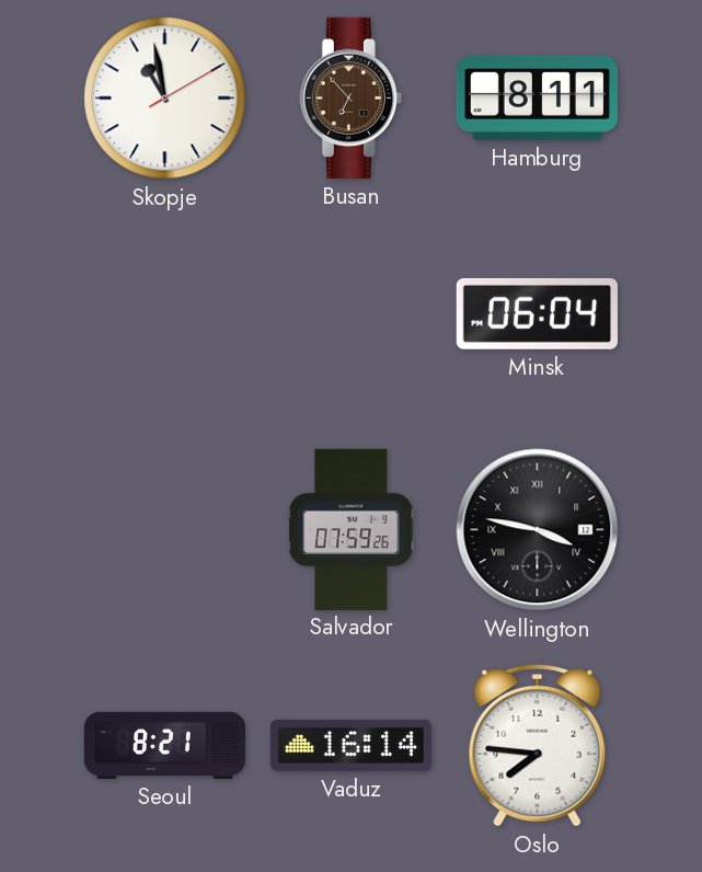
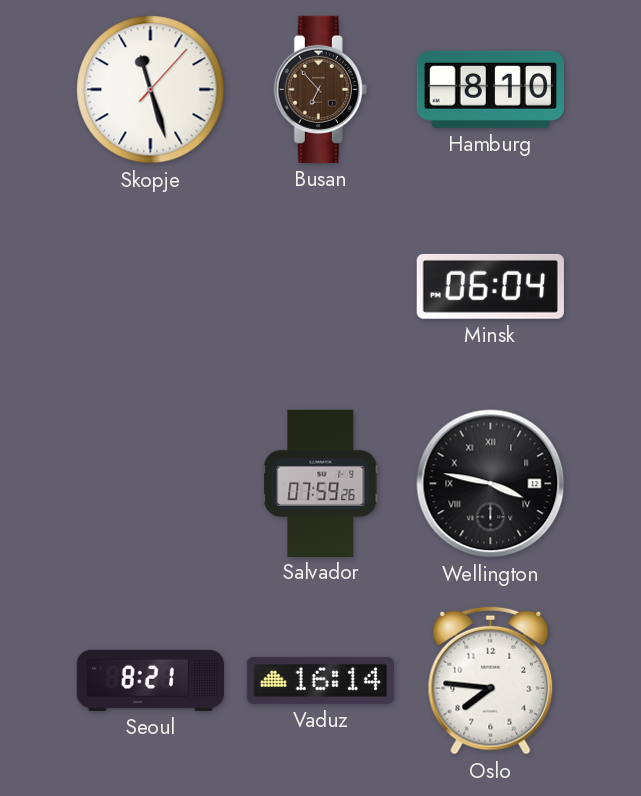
Skopje: 10:58 -> 11:27
Hamburg: 8:11 -> 8:10
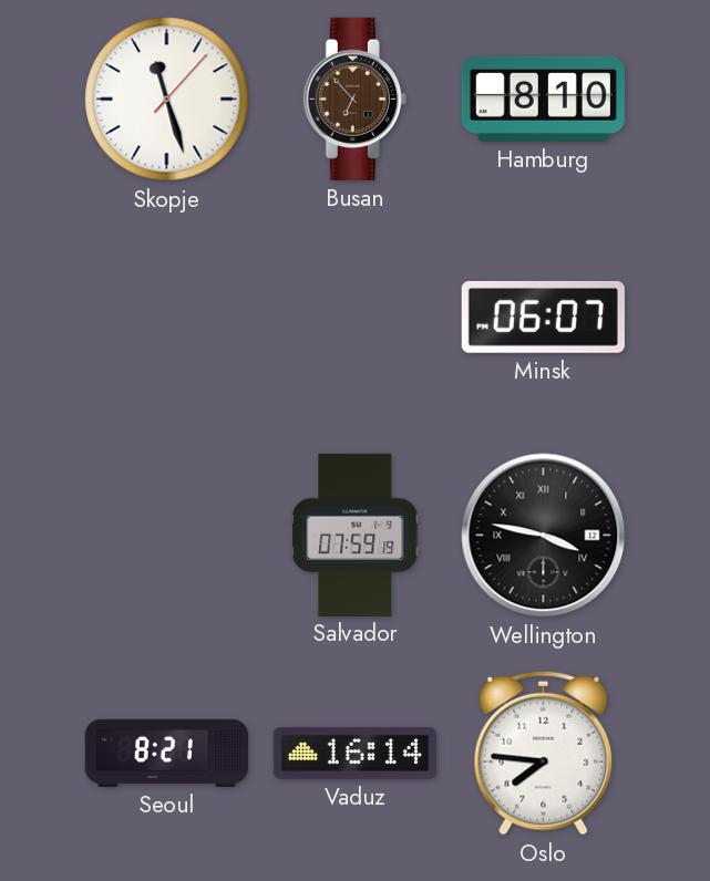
Minsk: 06:04 -> 06:07
Salvador: 07:59:26 -> 07:59:19
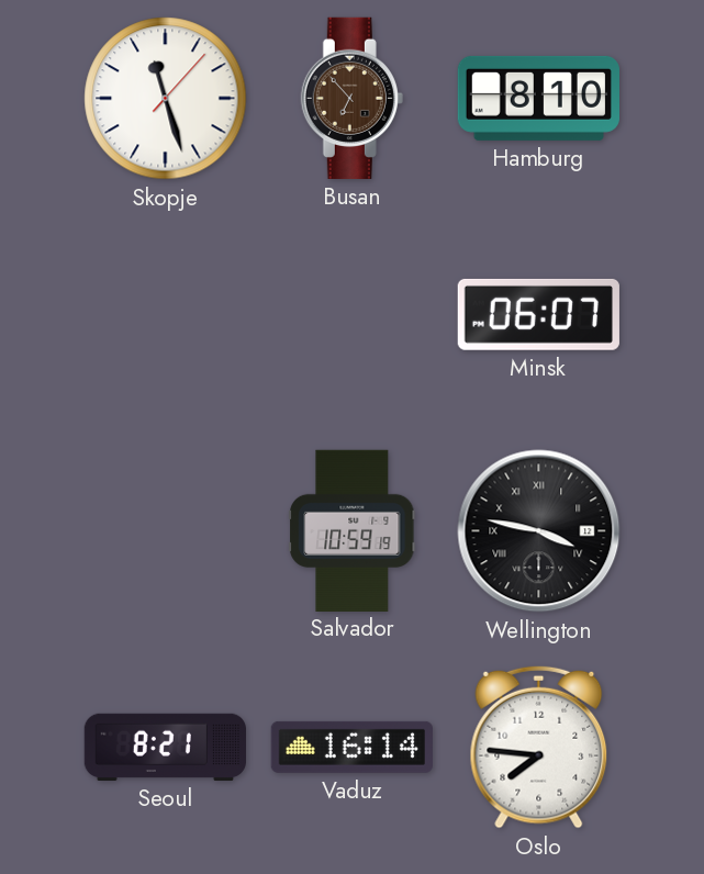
Salvador: 07:59 -> 10:59
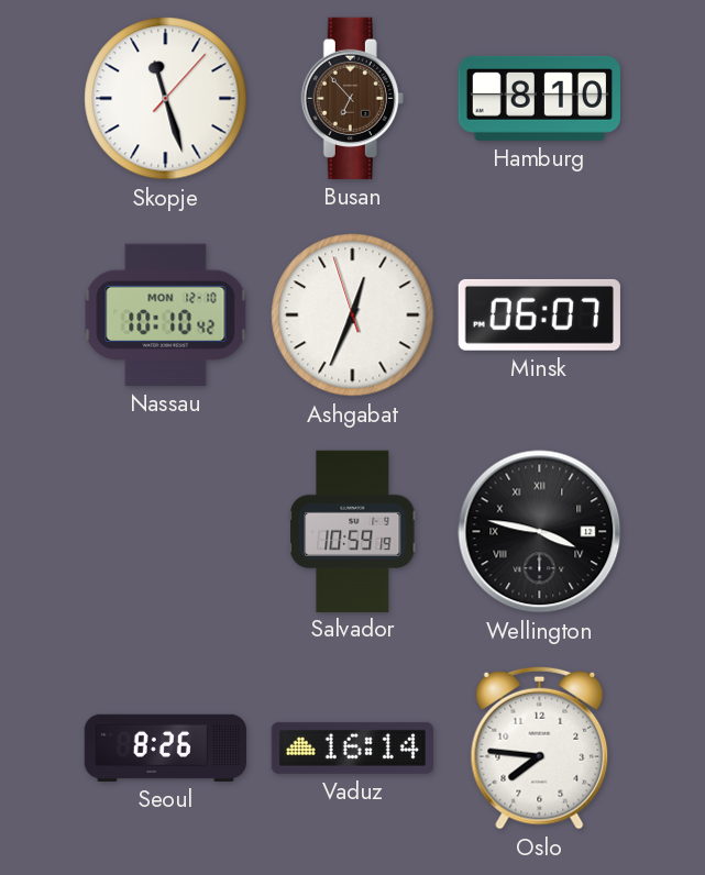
Nassau: none -> 10:10
Ashgabat: none -> 12:33
Seoul: 8:21 -> 8:26
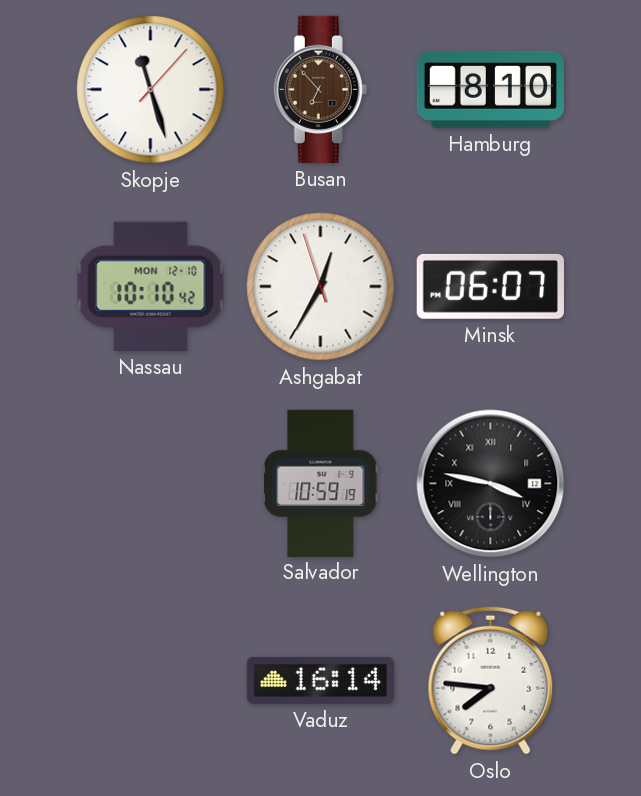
Ashgabat: 12:33 -> 12:34
Seoul: 8:26 -> none
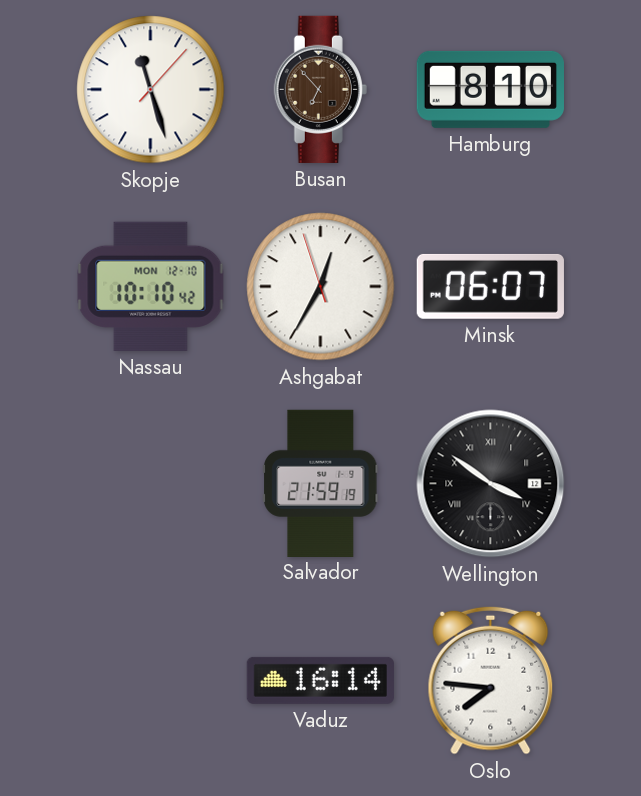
Salvador: 10:59 -> 21:59
Wellington: 3:47 -> 3:51
